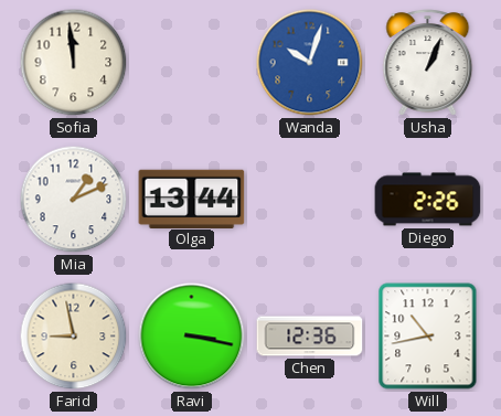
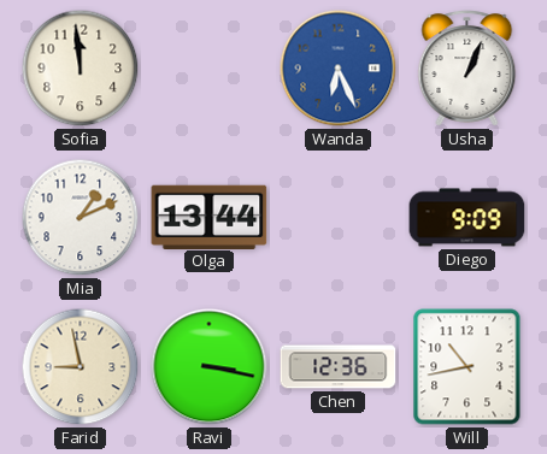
Wanda: 10:03 -> 6:26
Diego: 2:26 -> 9:09
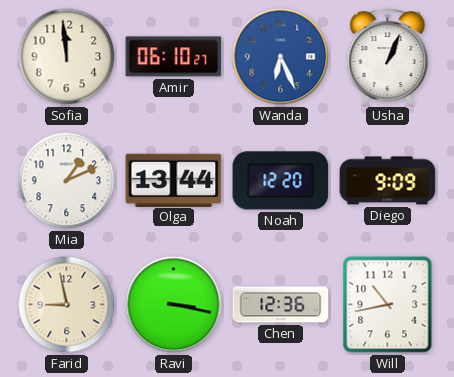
Amir: none -> 06:10
Noah: none -> 12:20
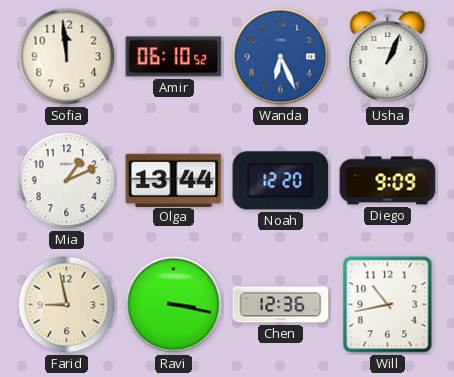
Amir: 06:10:27 -> 06:10:52
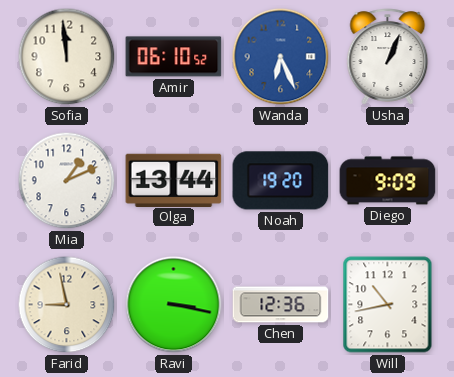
Noah: 12:20 -> 19:20
